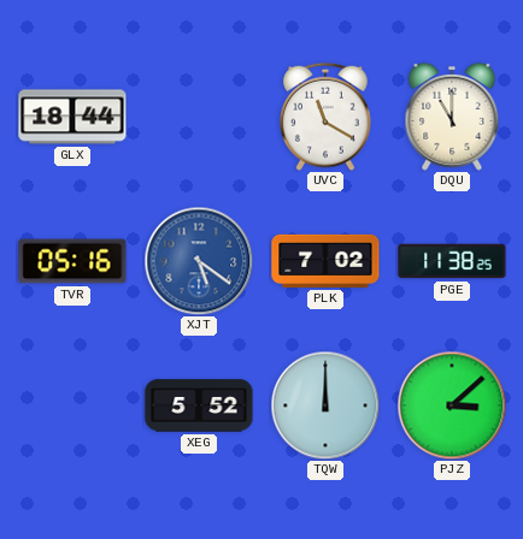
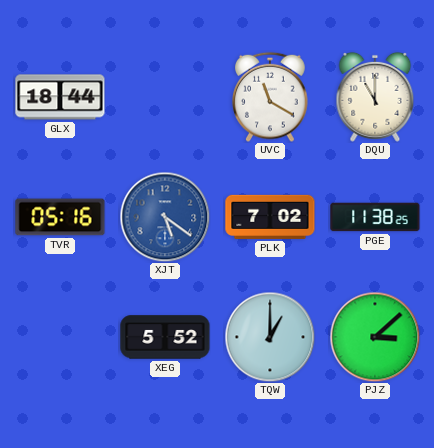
TQW: 12:00 -> 1:00
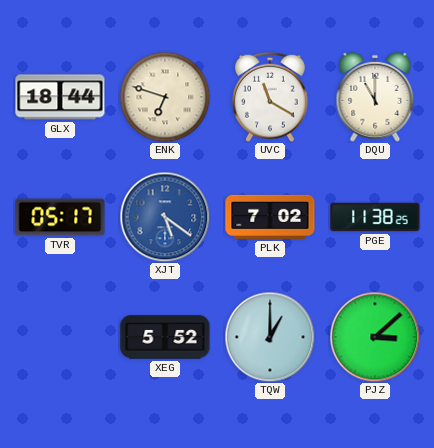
ENK: none -> 6:48
TVR: 05:16 -> 05:17
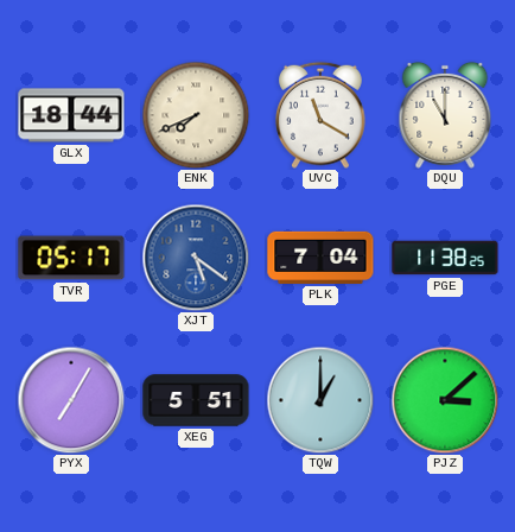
ENK: 6:48 -> 7:41
PLK: 7:02 -> 7:04
PYX: none -> 7:05
XEG: 5:52 -> 5:51
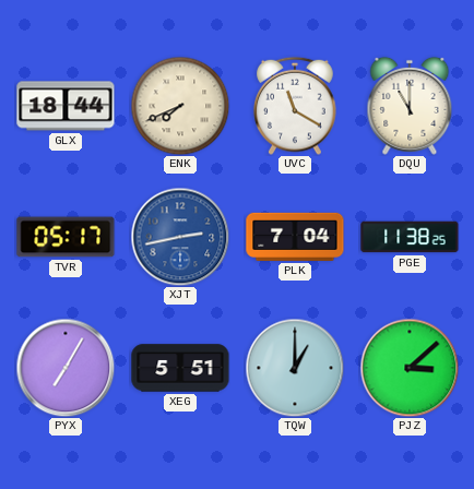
XJT: 5:21 -> 2:43
